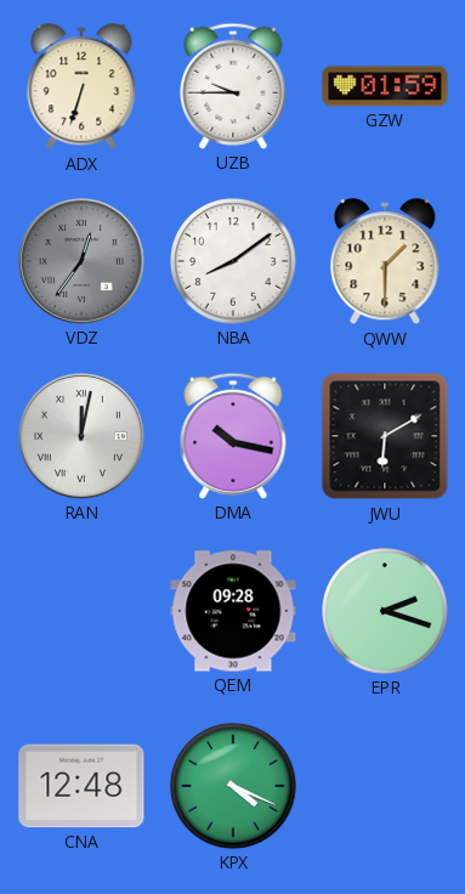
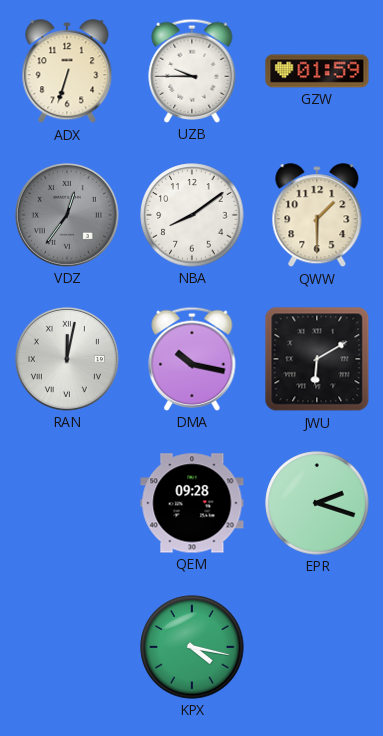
CNA: 12:48 -> none
KPX: 4:19 -> 4:17
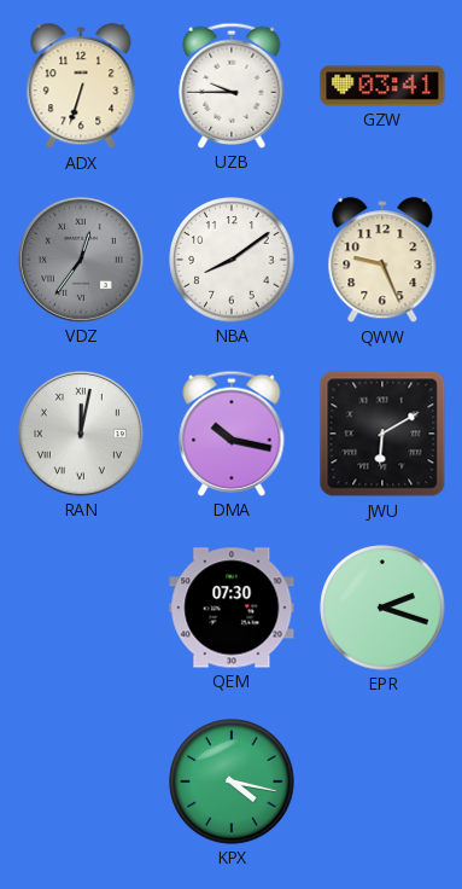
GZW: 01:59 -> 03:41
QWW: 1:30 -> 9:26
QEM: 09:28 -> 07:30
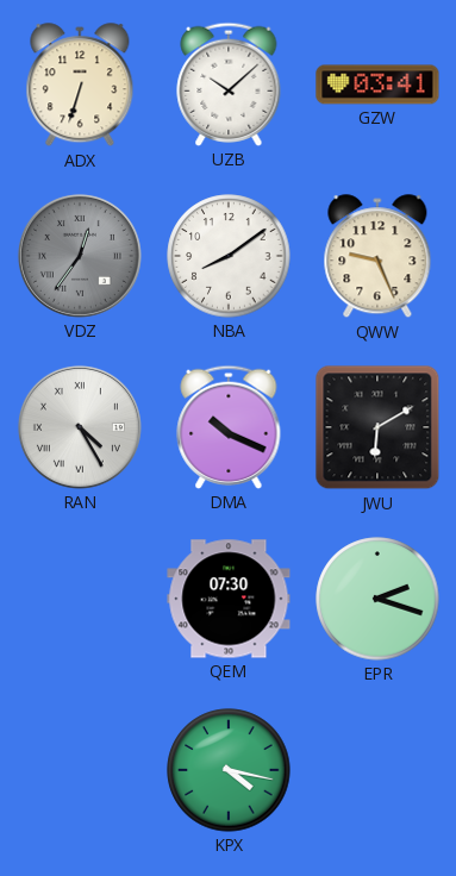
UZB: 9:45 -> 10:08
RAN: 12:02 -> 4:25
DMA: 10:17 -> 10:19
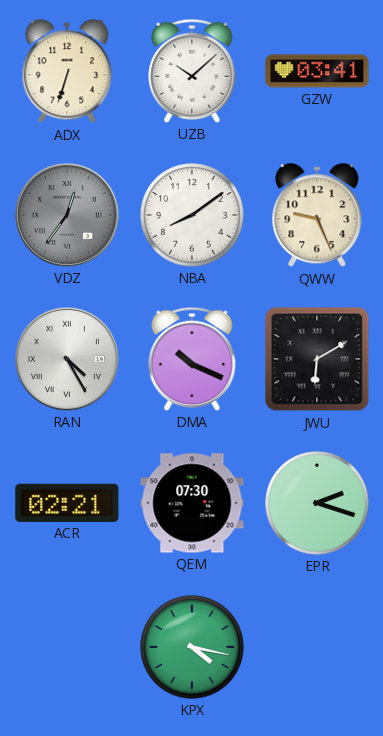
ACR: none -> 02:21
